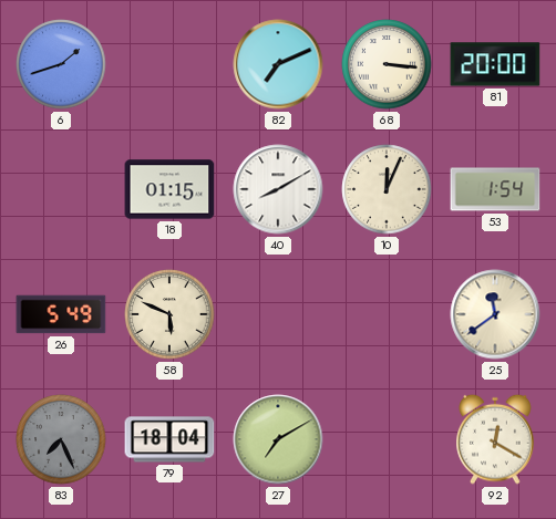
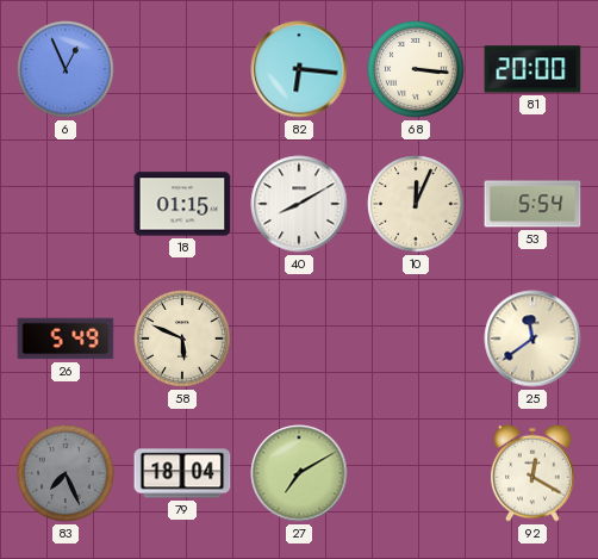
6: 1:42 -> 12:56
82: 7:11 -> 6:16
53: 1:54 -> 5:54
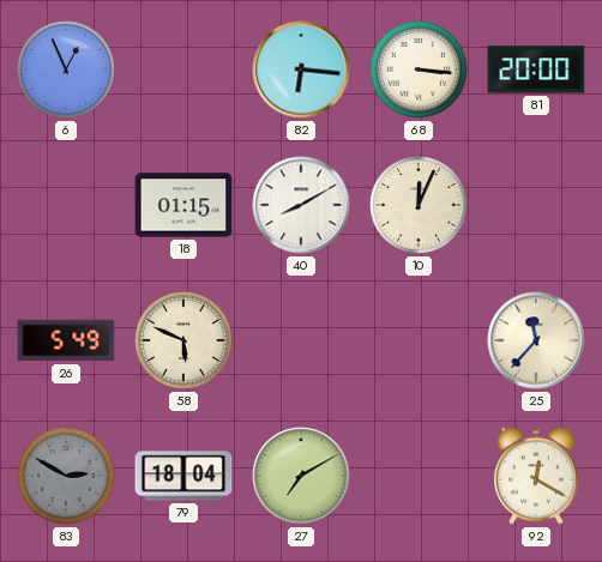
53: 5:54 -> none
25: 11:39 -> 11:37
83: 7:26 -> 2:50
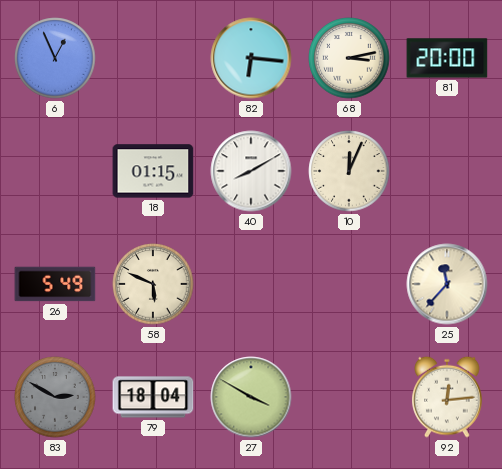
68: 3:16 -> 3:13
27: 7:10 -> 3:50
92: 12:20 -> 12:14
